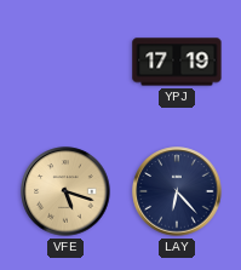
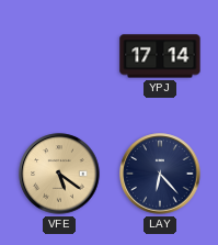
YPJ: 17:19 -> 17:14
VFE: 5:18 -> 5:21
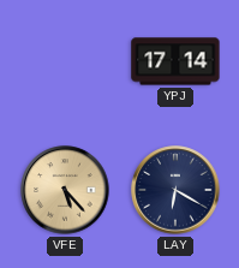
VFE: 5:21 -> 5:23
LAY: 6:23 -> 6:20
